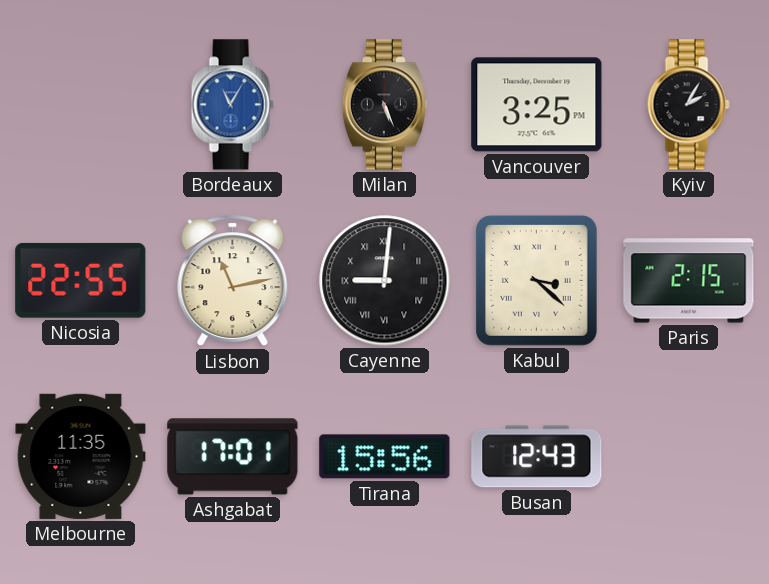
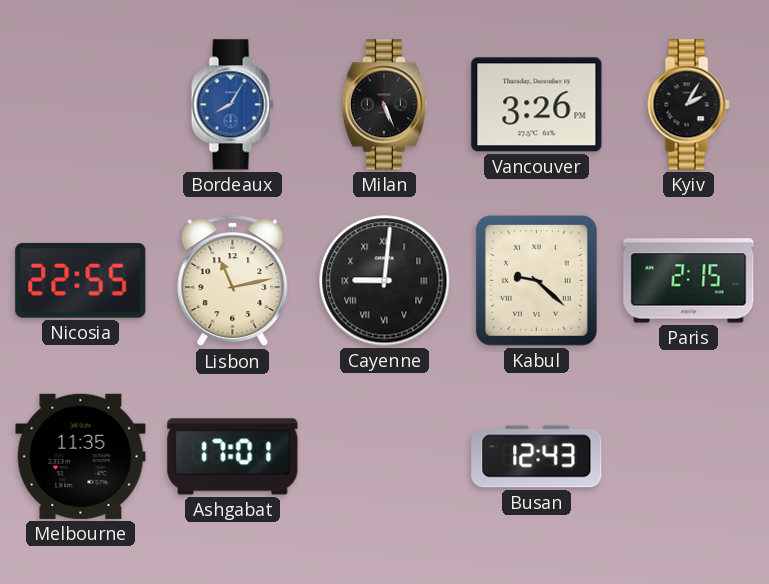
Bordeaux: 11:05 -> 8:05
Vancouver: 3:25 -> 3:26
Kabul: 3:22 -> 9:22
Tirana: 15:56 -> none
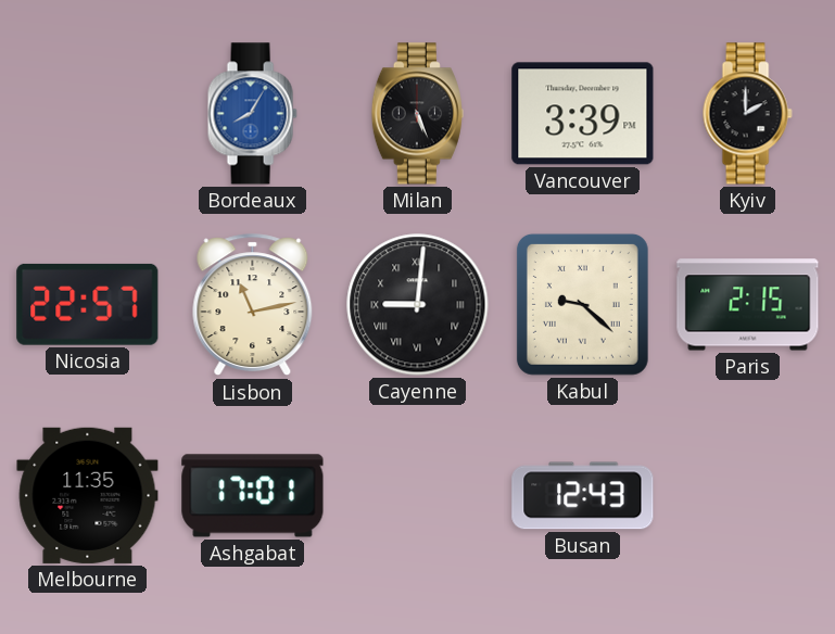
Vancouver: 3:26 -> 3:39
Kyiv: 2:05 -> 2:00
Nicosia: 22:55 -> 22:57
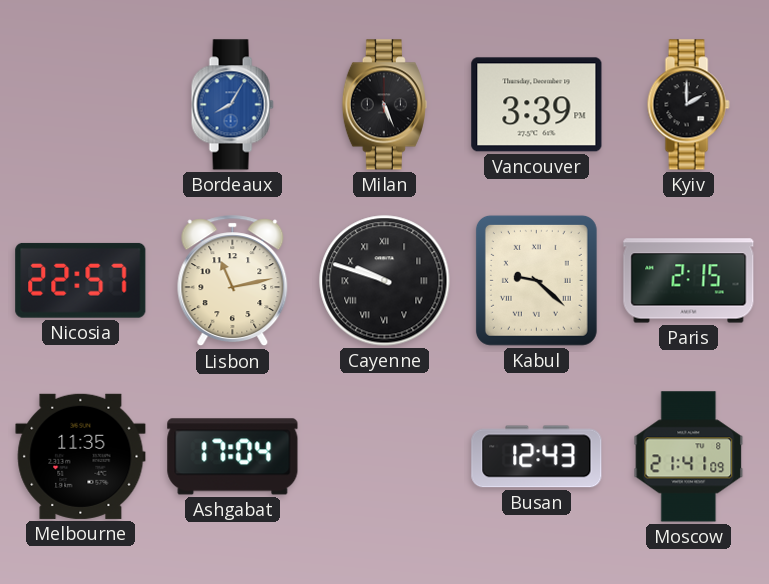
Cayenne: 9:01 -> 9:48
Ashgabat: 17:01 -> 17:04
Moscow: none -> 21:41
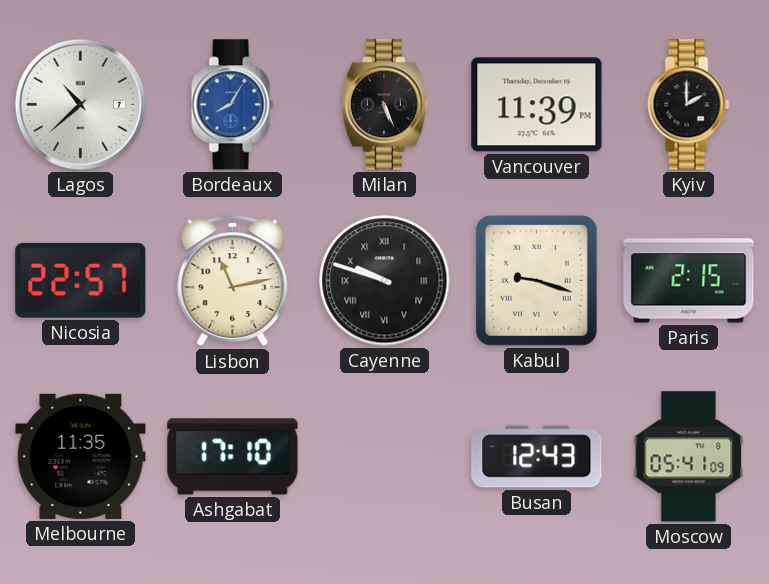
Lagos: none -> 10:38
Vancouver: 3:39 -> 11:39
Kabul: 9:22 -> 9:18
Ashgabat: 17:04 -> 17:10
Moscow: 21:41 -> 05:41
